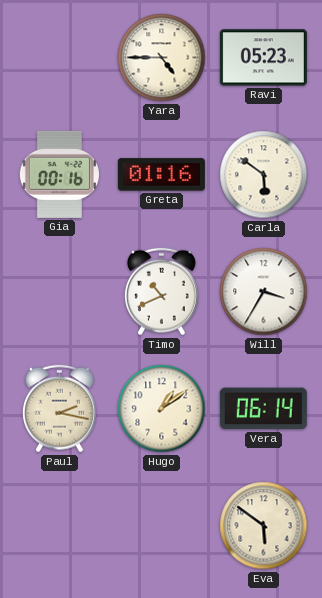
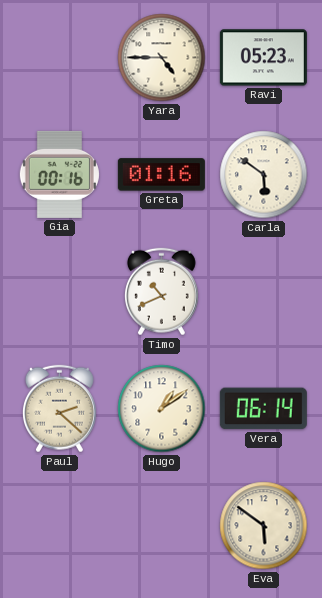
Will: 3:35 -> none
Paul: 2:17 -> 2:22
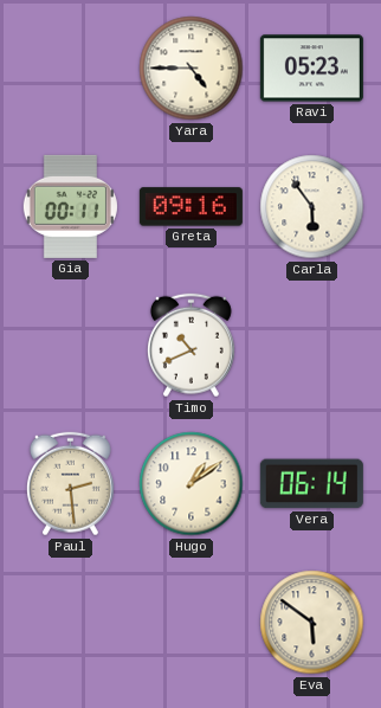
Gia: 00:16 -> 00:11
Greta: 01:16 -> 09:16
Carla: 5:51 -> 5:54
Paul: 2:22 -> 2:29
